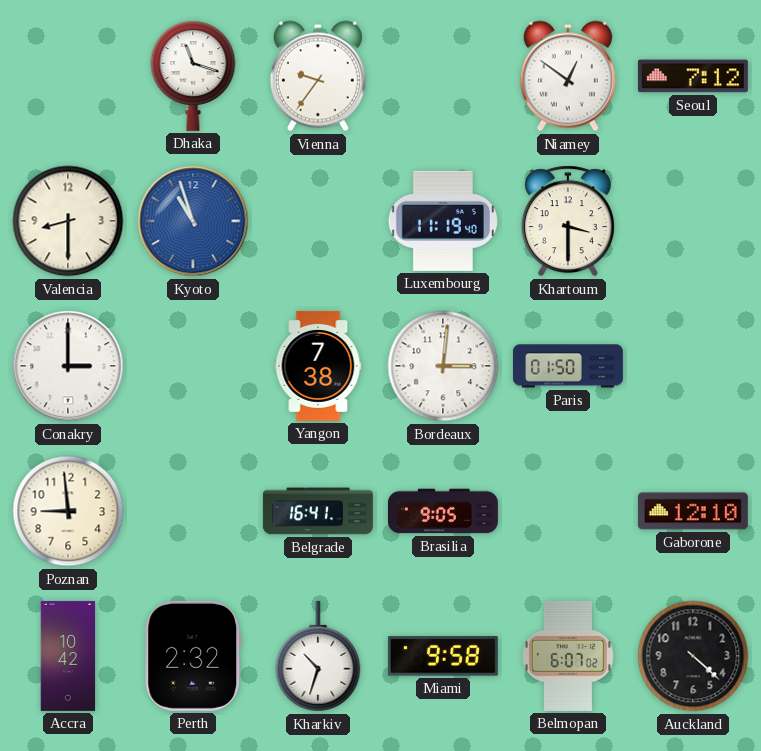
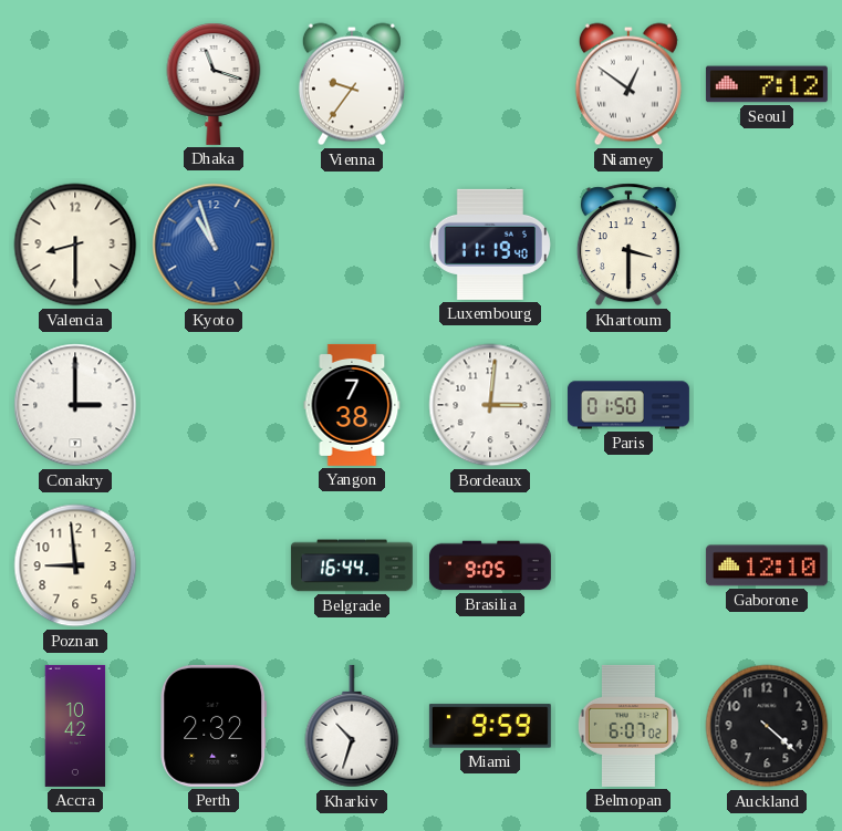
Belgrade: 16:41 -> 16:44
Miami: 9:58 -> 9:59
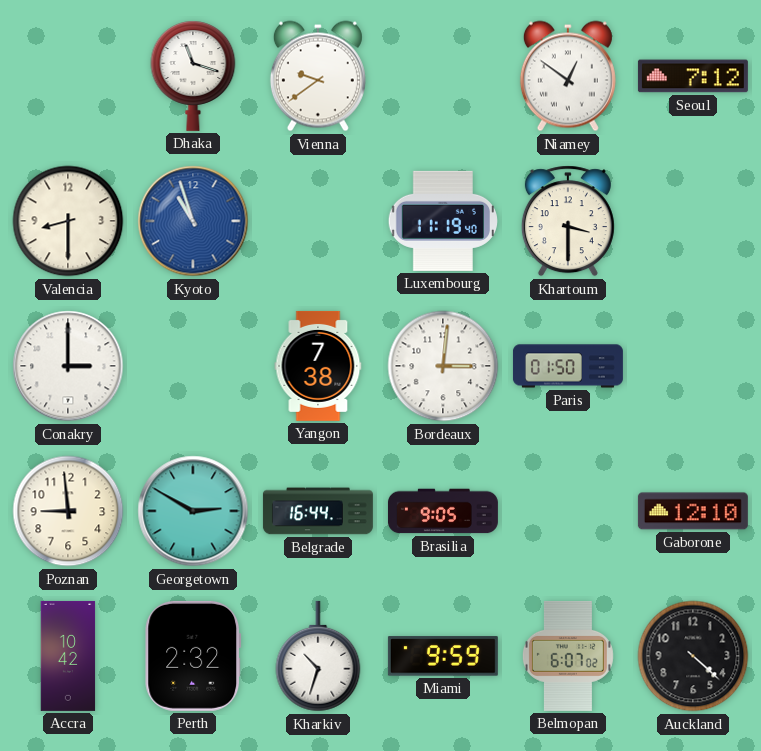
Vienna: 9:36 -> 9:39
Georgetown: none -> 2:50
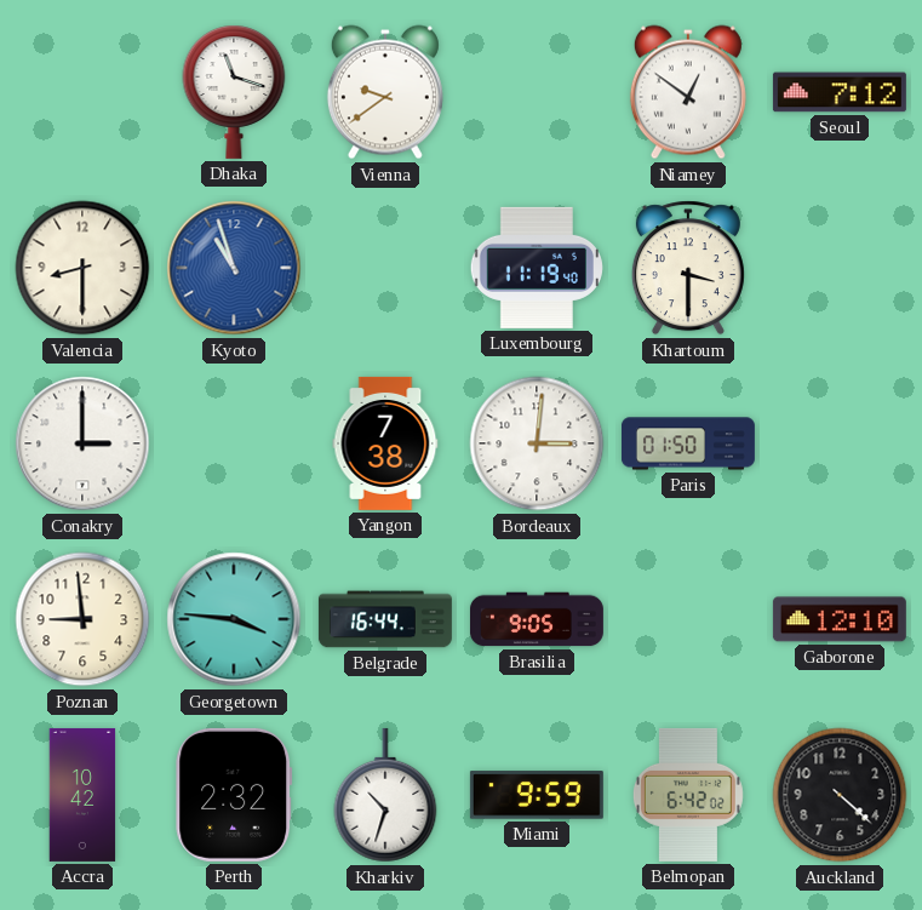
Georgetown: 2:50 -> 3:46
Belmopan: 6:07 -> 6:42
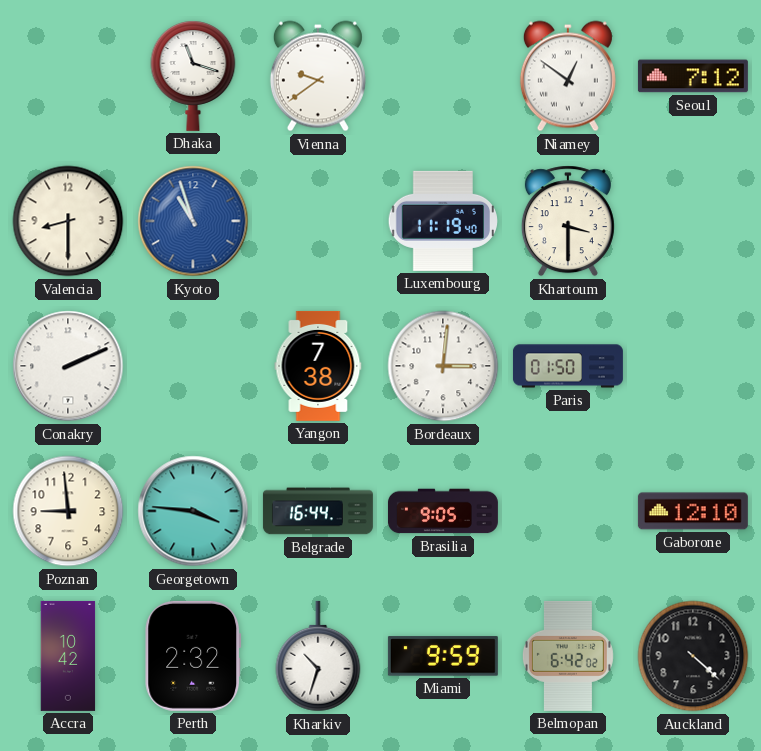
Conakry: 3:00 -> 2:11
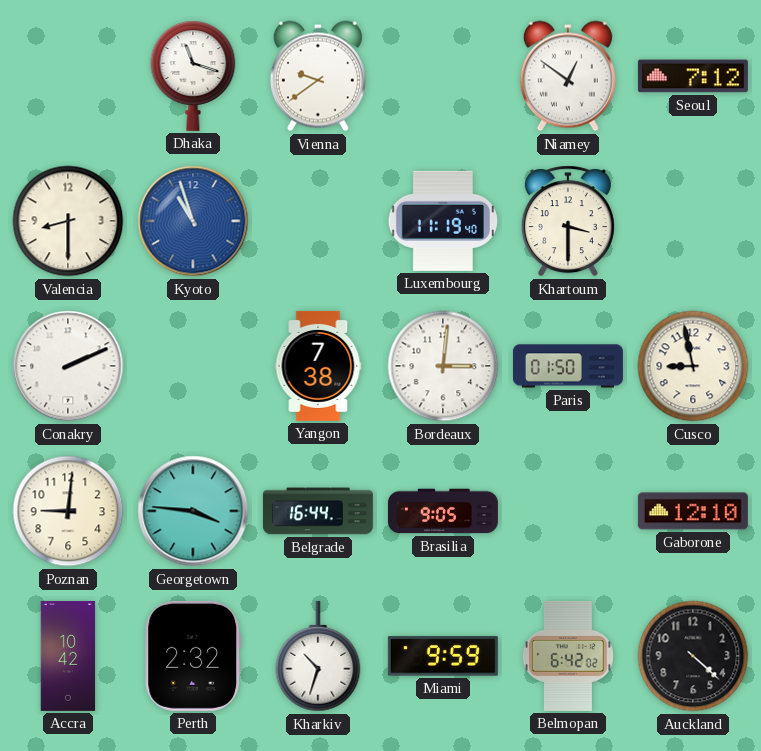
Cusco: none -> 8:58
Poznan: 8:59 -> 9:01
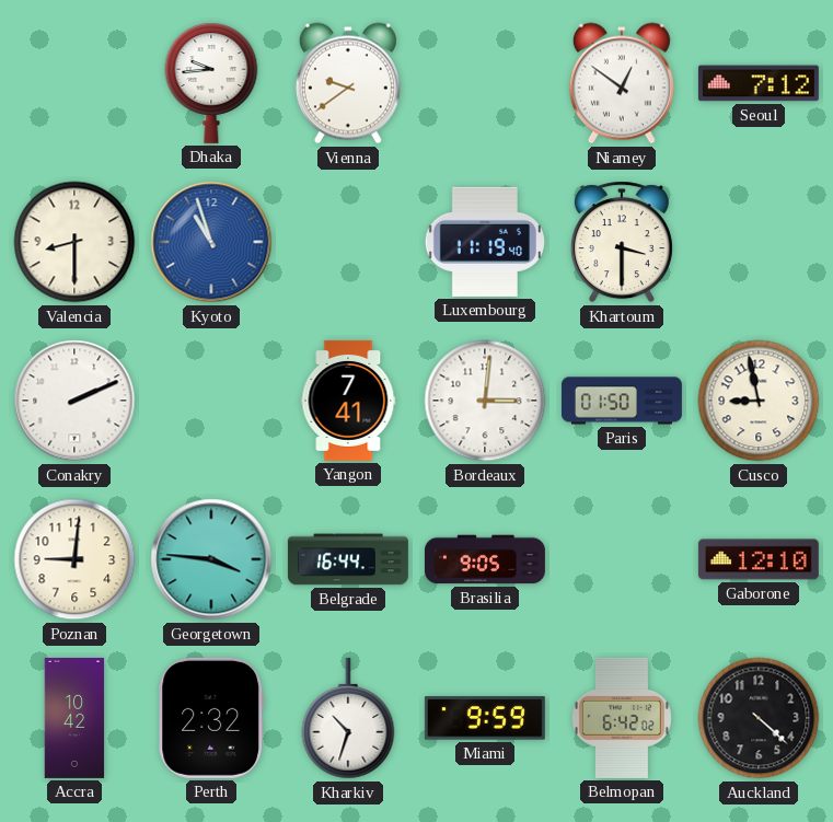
Dhaka: 11:18 -> 9:44
Yangon: 7:38 -> 7:41
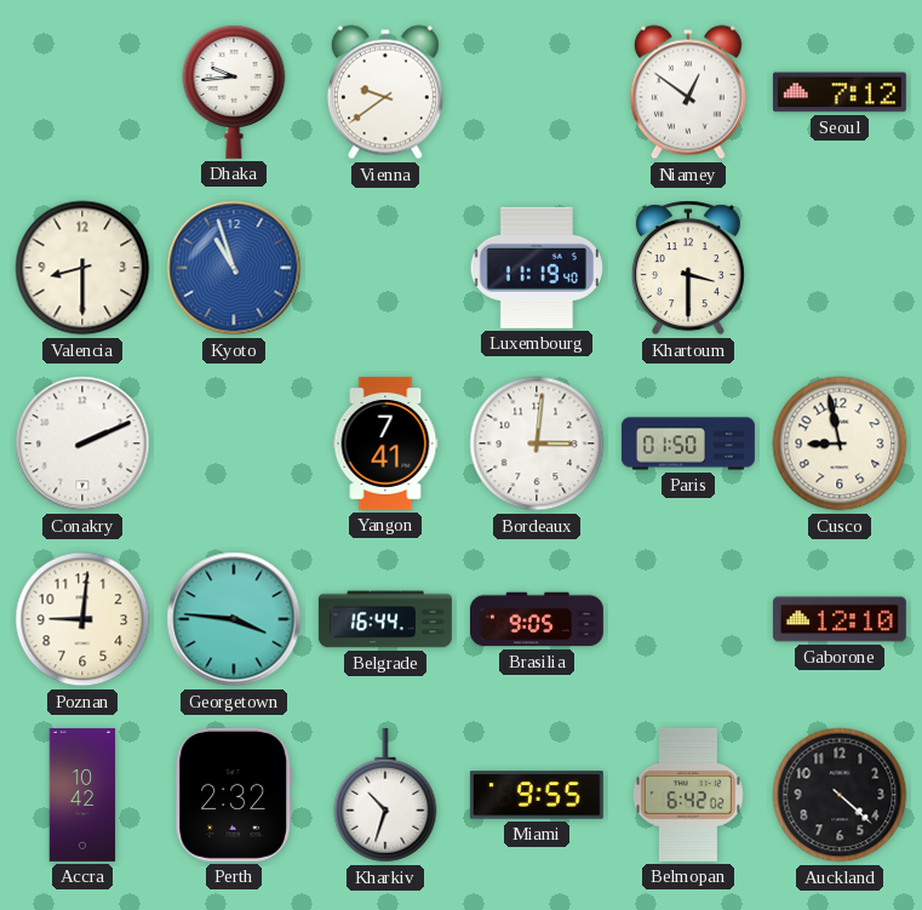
Miami: 9:59 -> 9:55
